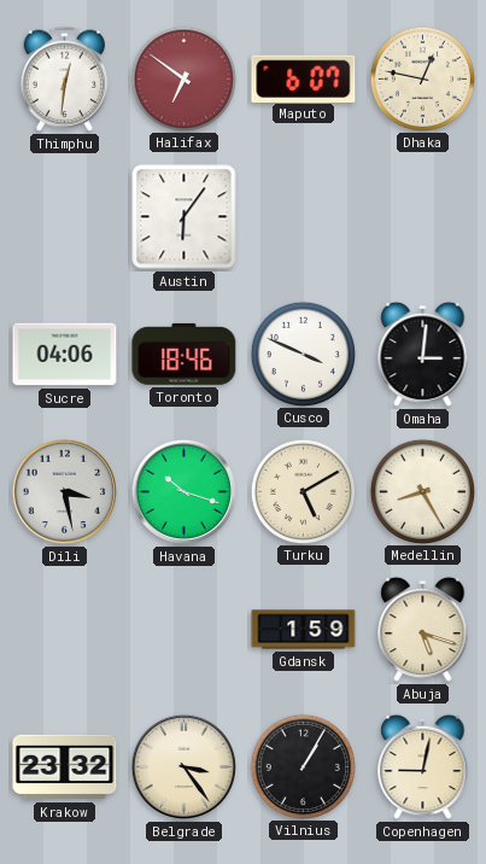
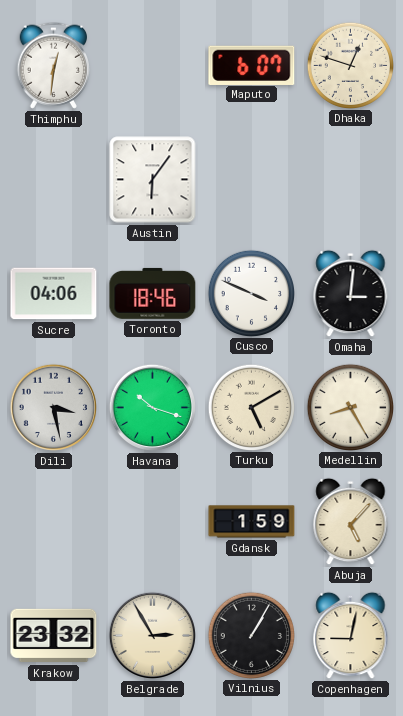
Halifax: 6:51 -> none
Dhaka: 12:47 -> 12:48
Abuja: 5:18 -> 5:07
Belgrade: 3:24 -> 2:55
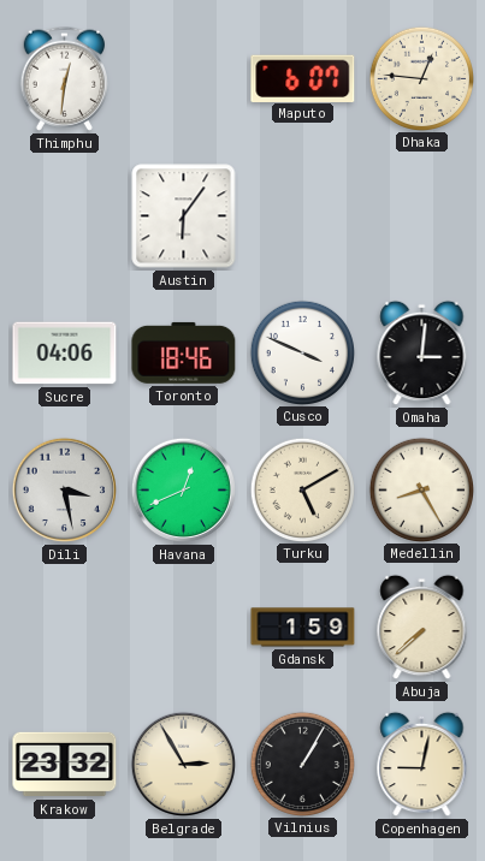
Dhaka: 12:48 -> 12:46
Havana: 10:18 -> 12:41
Abuja: 5:07 -> 7:38
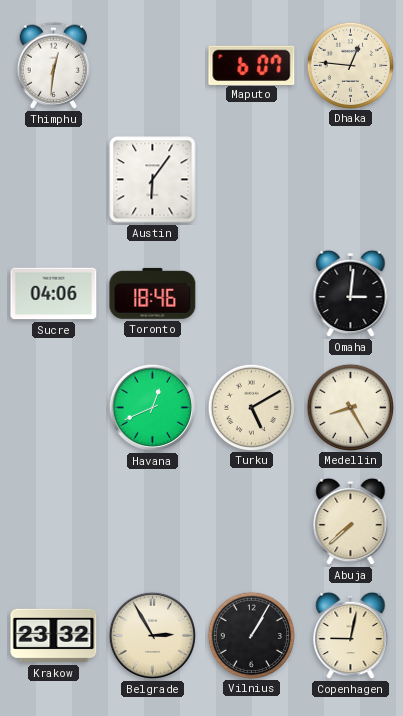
Cusco: 3:49 -> none
Dili: 3:28 -> none
Gdansk: 1:59 -> none
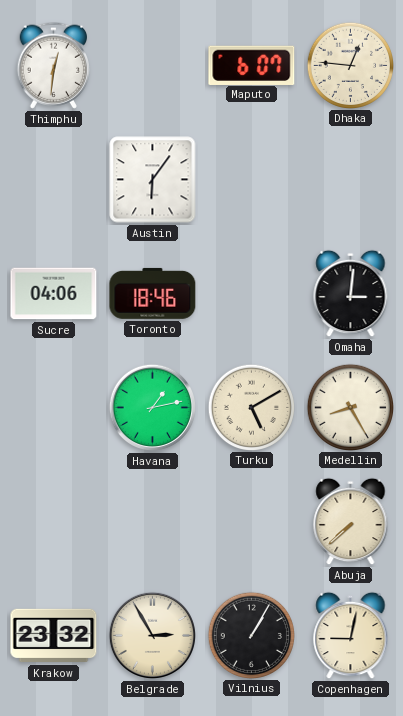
Havana: 12:41 -> 1:13
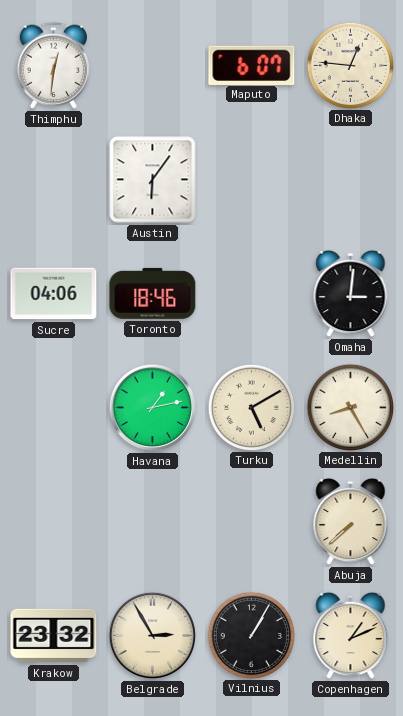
Copenhagen: 9:02 -> 1:11
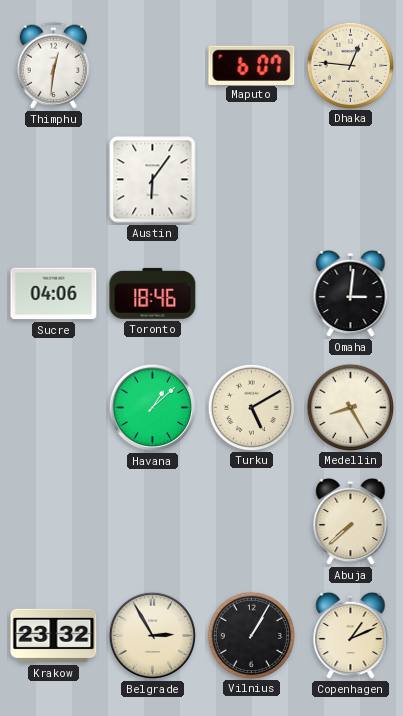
Havana: 1:13 -> 1:08
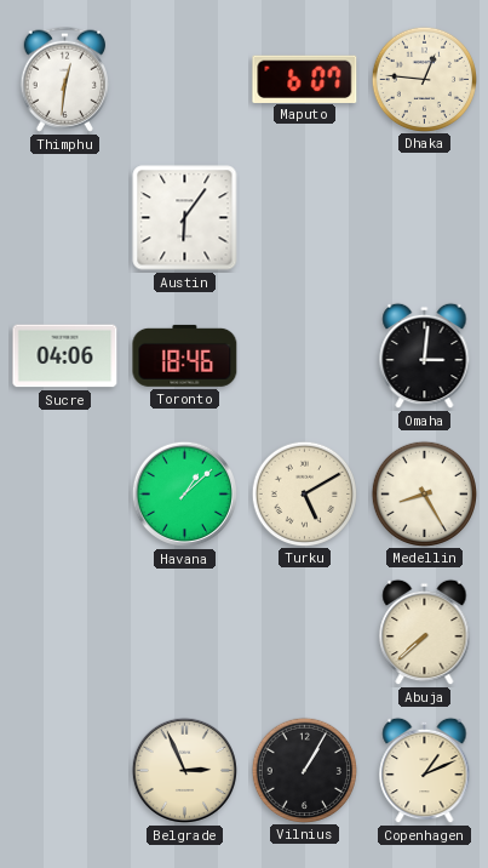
Krakow: 23:32 -> none
Belgrade: 2:55 -> 2:56
